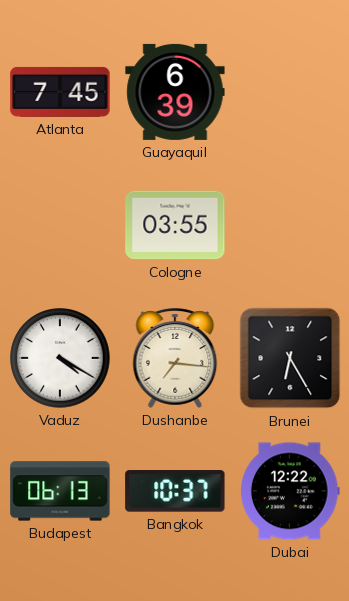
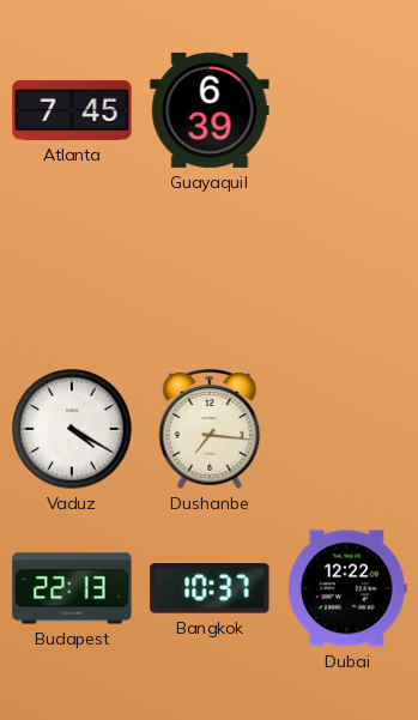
Cologne: 03:55 -> none
Brunei: 6:25 -> none
Budapest: 06:13 -> 22:13
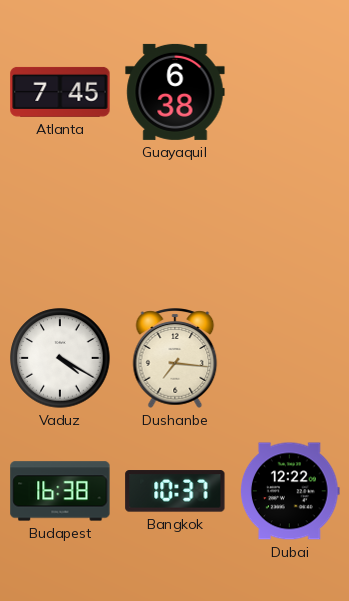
Guayaquil: 6:39 -> 6:38
Budapest: 22:13 -> 16:38
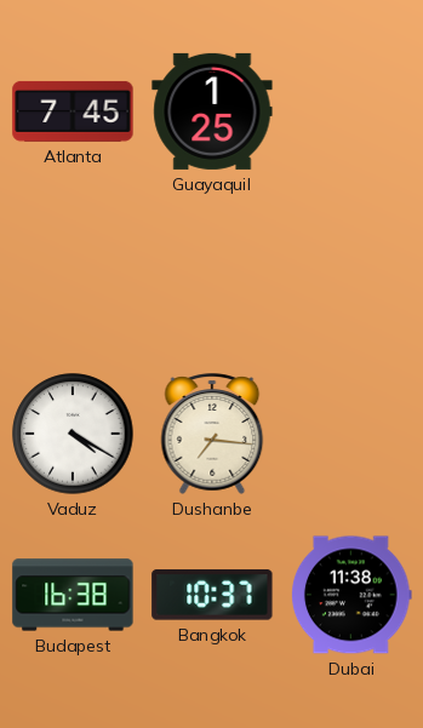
Guayaquil: 6:38 -> 1:25
Dubai: 12:22 -> 11:38
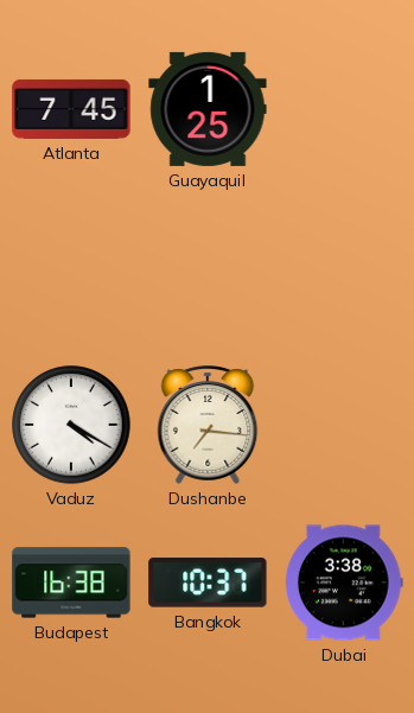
Dubai: 11:38 -> 3:38
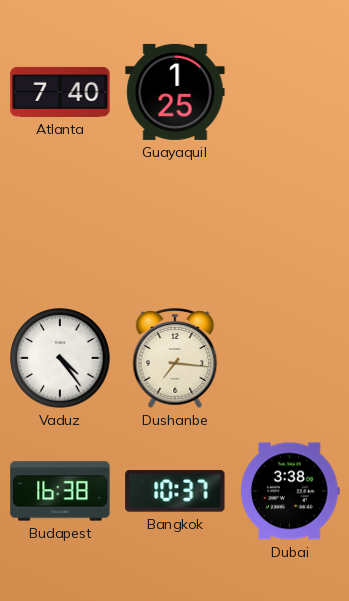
Atlanta: 7:45 -> 7:40
Vaduz: 4:20 -> 4:24
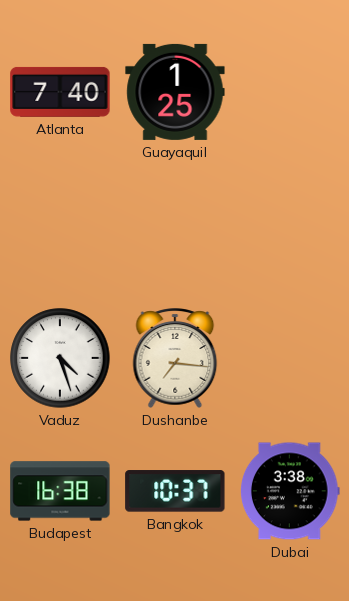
Vaduz: 4:24 -> 4:27
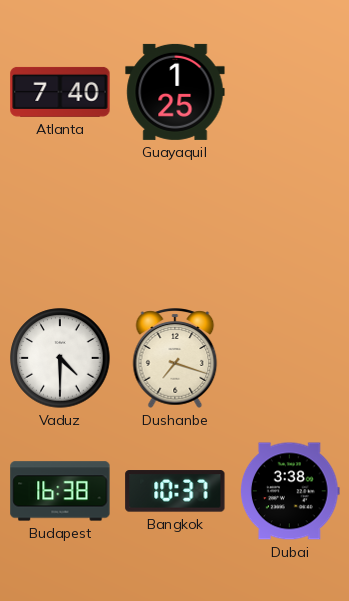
Vaduz: 4:27 -> 4:30
Dushanbe: 7:16 -> 7:18
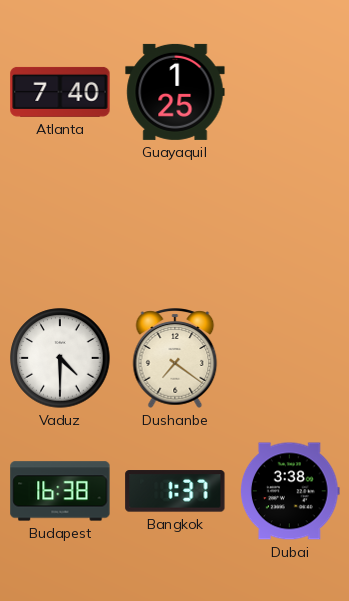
Dushanbe: 7:18 -> 7:21
Bangkok: 10:37 -> 1:37
